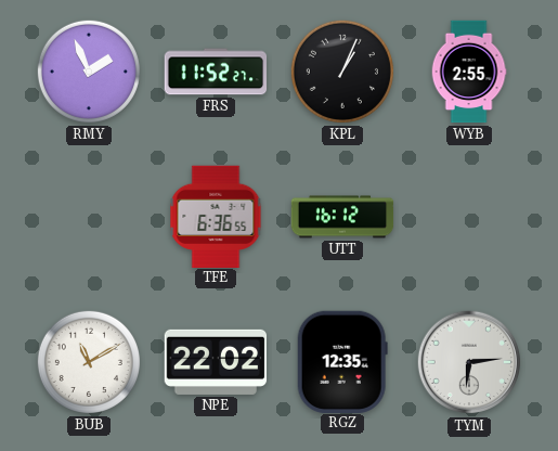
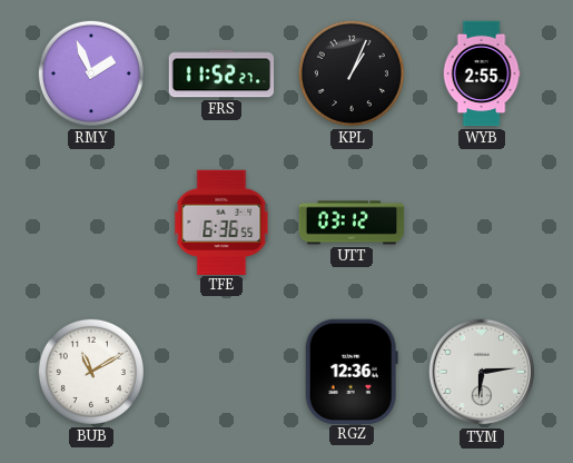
UTT: 16:12 -> 03:12
NPE: 22:02 -> none
RGZ: 12:35 -> 12:36
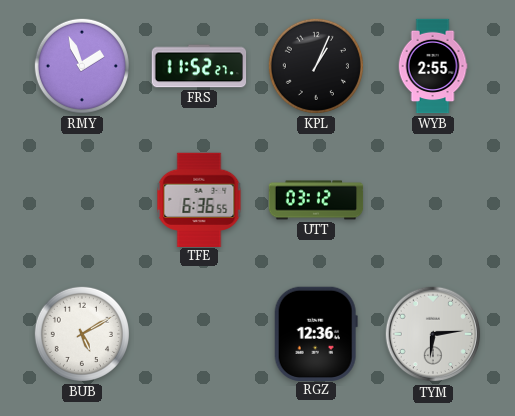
BUB: 11:10 -> 5:10
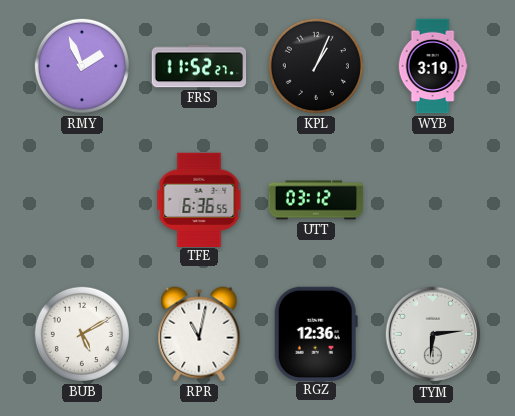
WYB: 2:55 -> 3:19
RPR: none -> 11:02
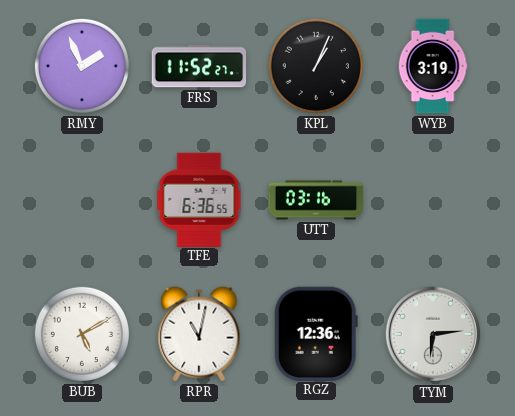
UTT: 03:12 -> 03:16
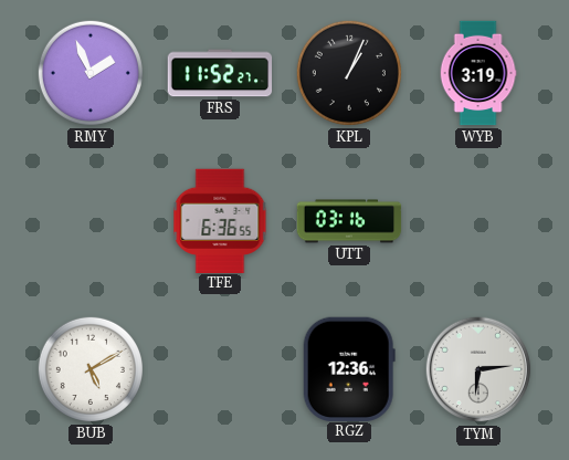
RPR: 11:02 -> none
